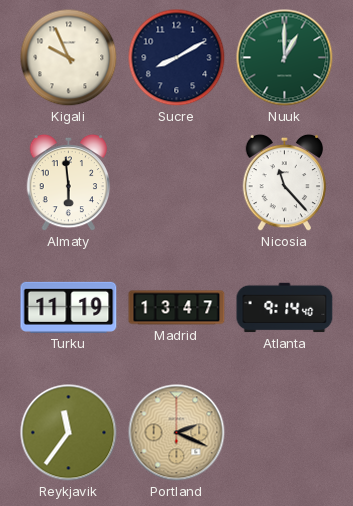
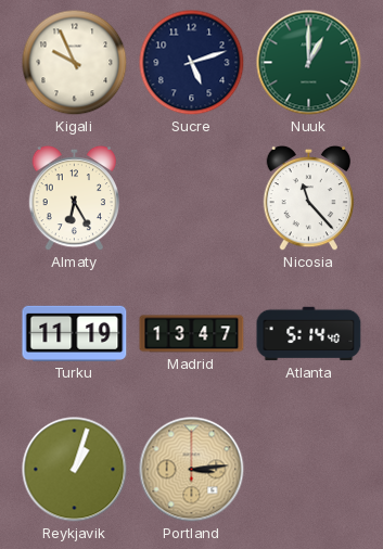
Sucre: 8:10 -> 5:12
Almaty: 5:59 -> 6:25
Atlanta: 9:14 -> 5:14
Reykjavik: 11:36 -> 1:03
Portland: 2:19 -> 3:14
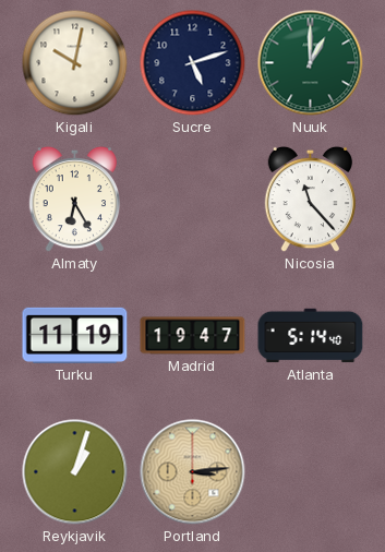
Kigali: 9:56 -> 10:02
Madrid: 13:47 -> 19:47
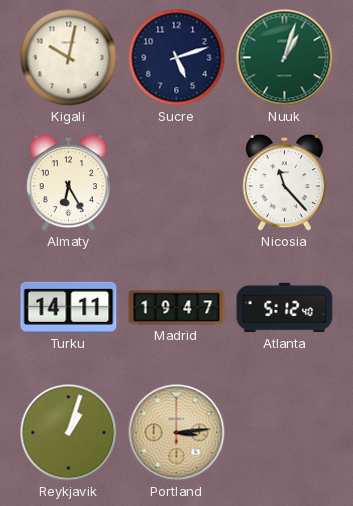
Nuuk: 1:00 -> 1:03
Turku: 11:19 -> 14:11
Atlanta: 5:14 -> 5:12
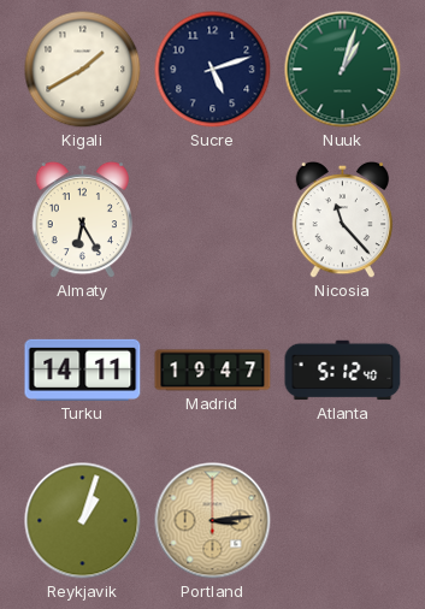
Kigali: 10:02 -> 1:40
